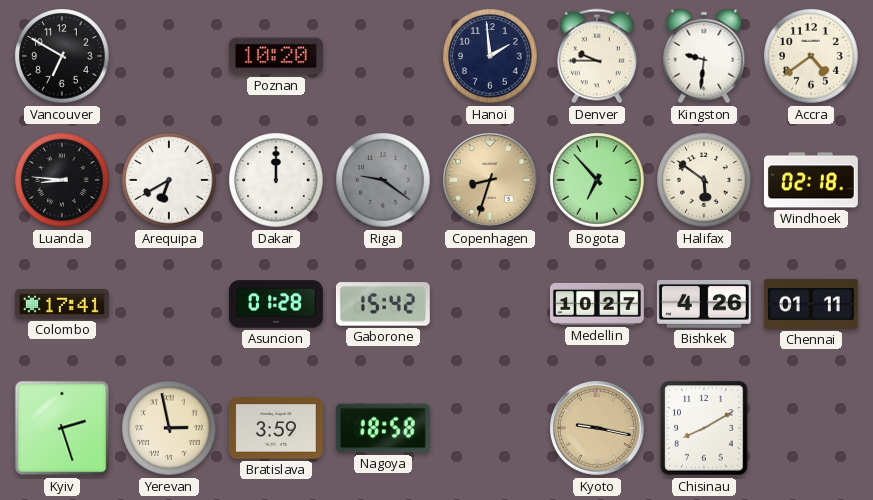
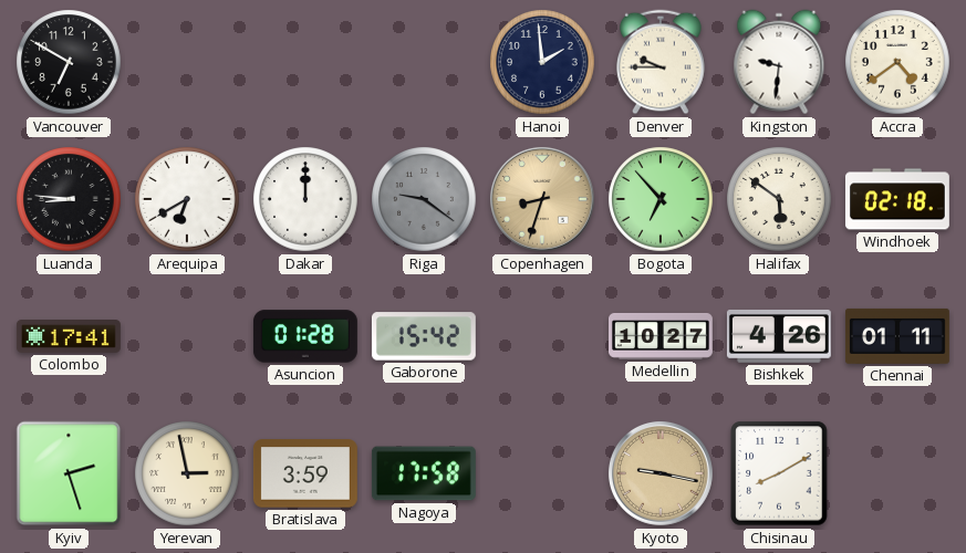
Poznan: 10:20 -> none
Nagoya: 18:58 -> 17:58
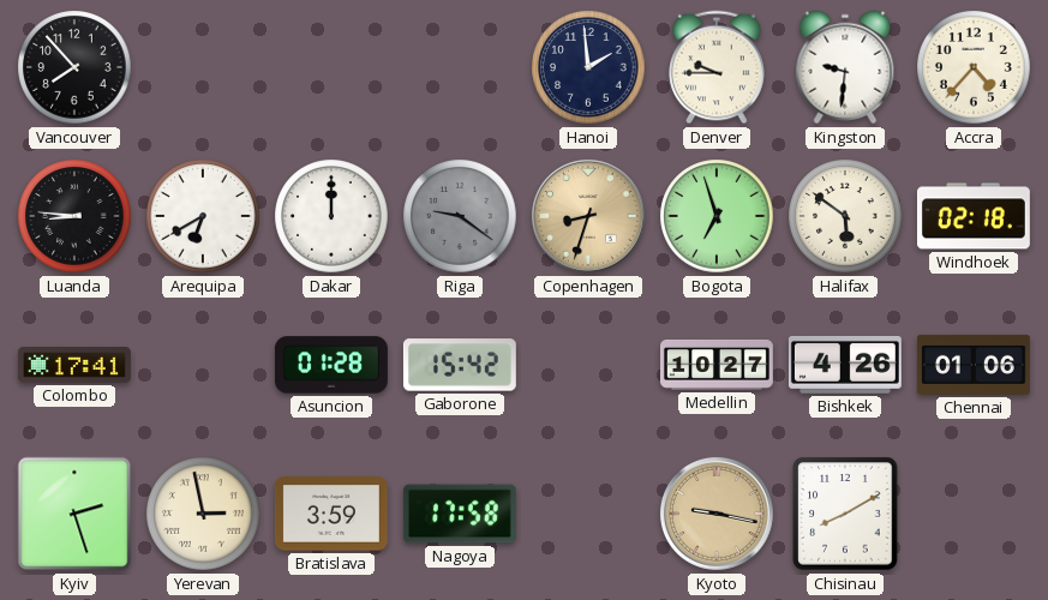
Vancouver: 6:50 -> 7:53
Accra: 4:39 -> 4:37
Bogota: 6:53 -> 6:57
Chennai: 01:11 -> 01:06
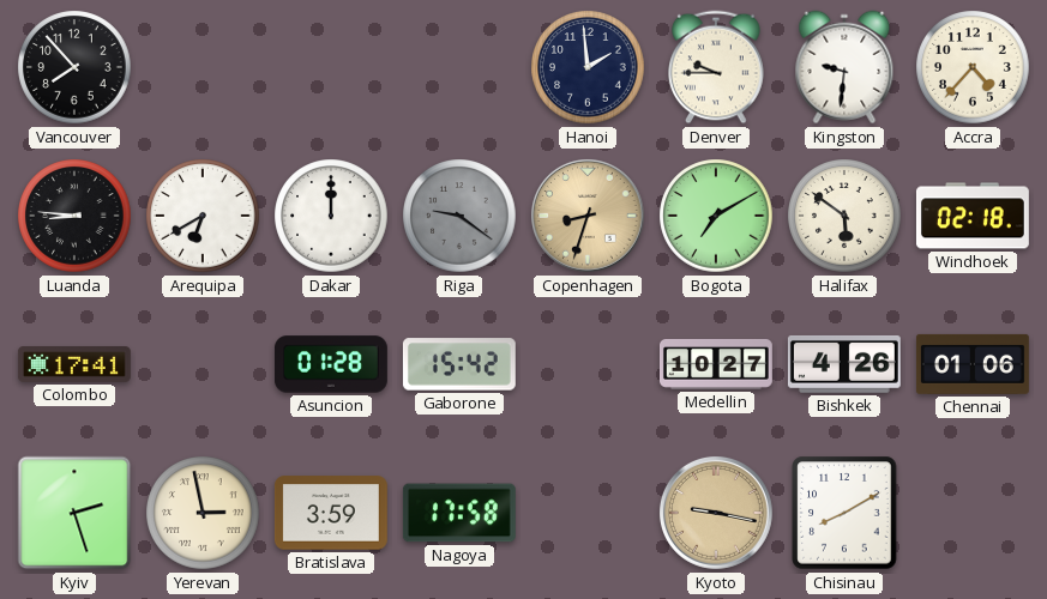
Bogota: 6:57 -> 7:10
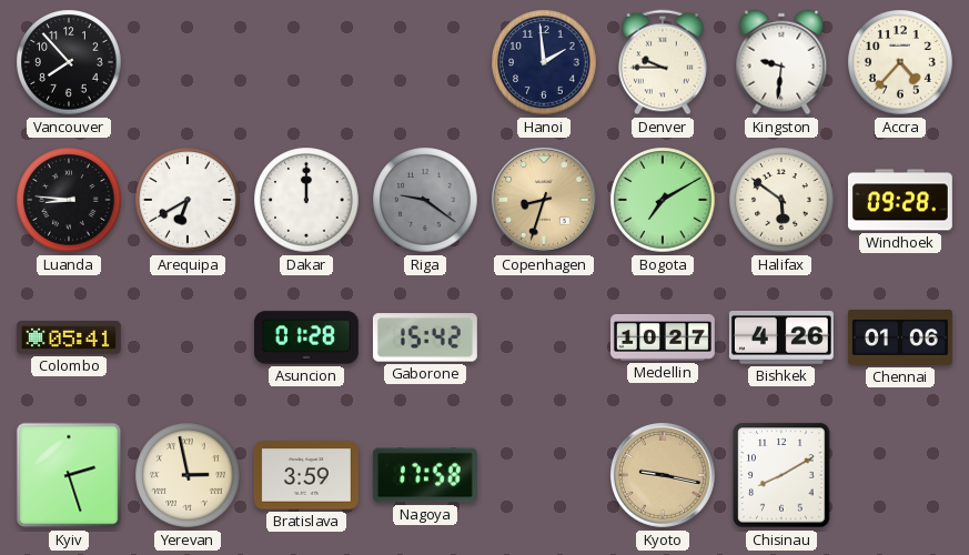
Windhoek: 02:18 -> 09:28
Colombo: 17:41 -> 05:41
